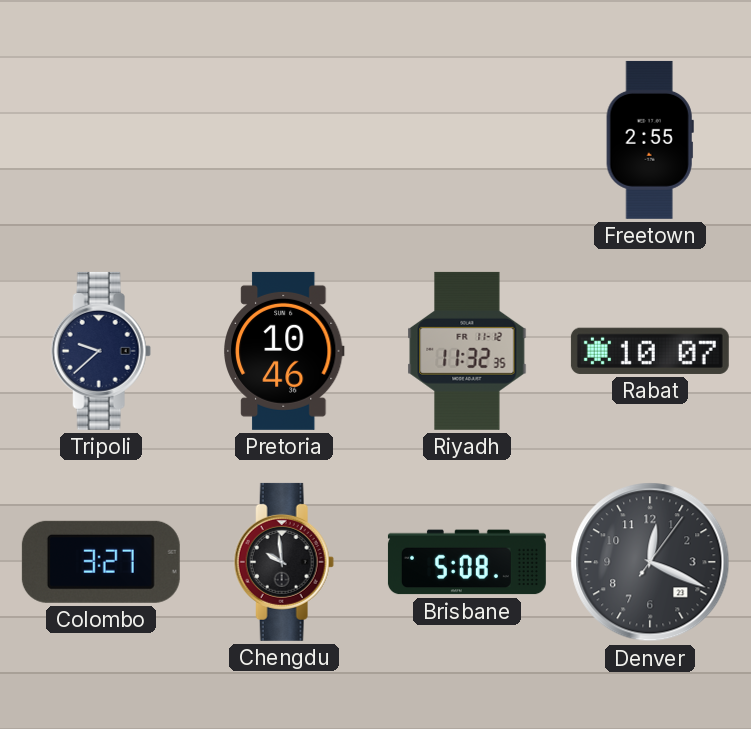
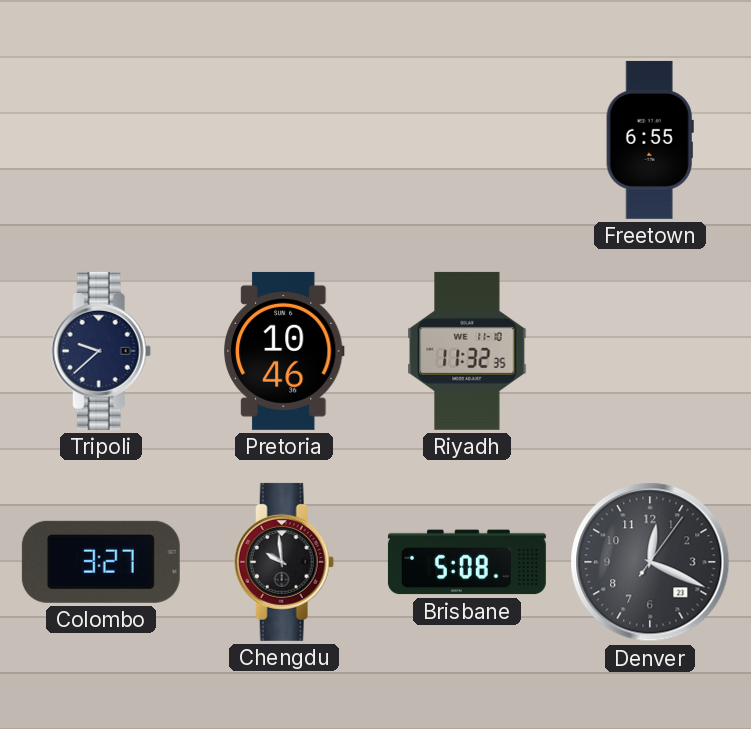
Freetown: 2:55 -> 6:55
Riyadh date: FR 11-12 -> WE 11-10
Rabat: 10:07 -> none
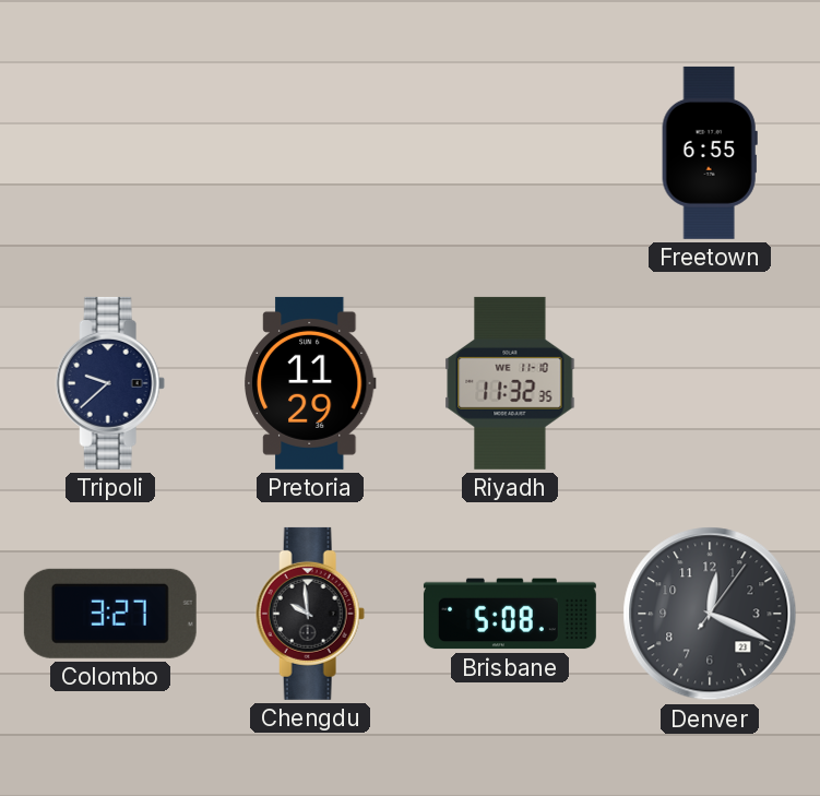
Pretoria: 10:46 -> 11:29
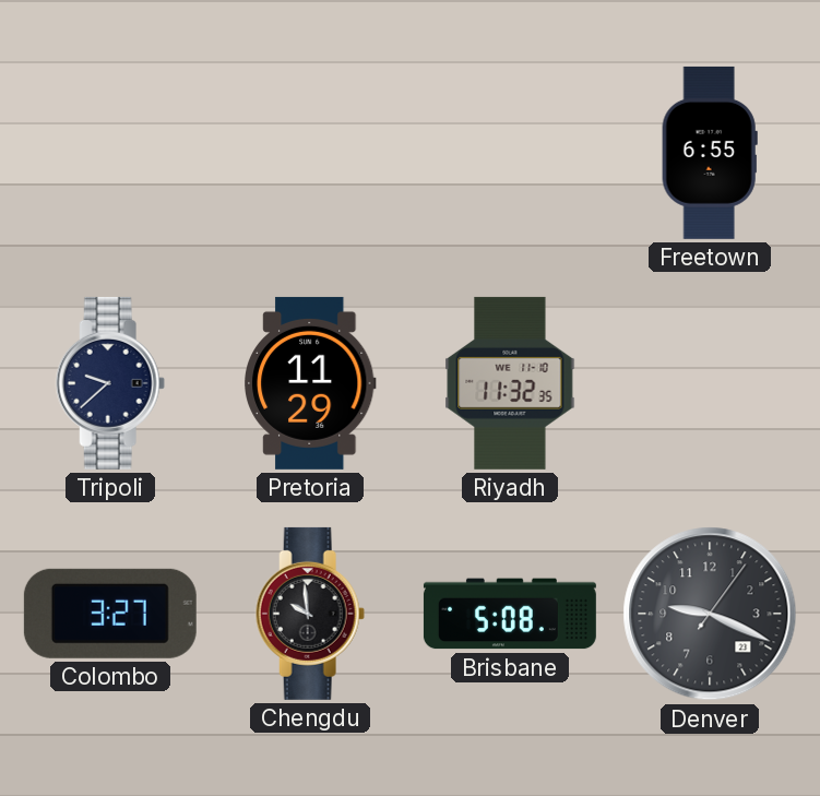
Denver: 12:19 -> 9:19
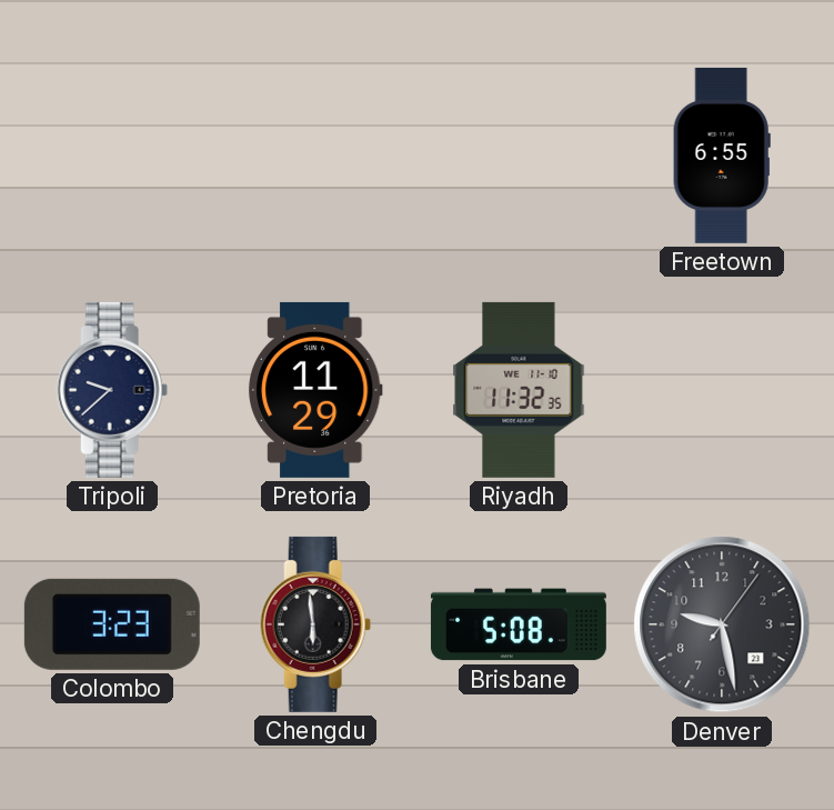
Colombo: 3:27 -> 3:23
Chengdu: 9:59 -> 5:59
Denver: 9:19 -> 9:28
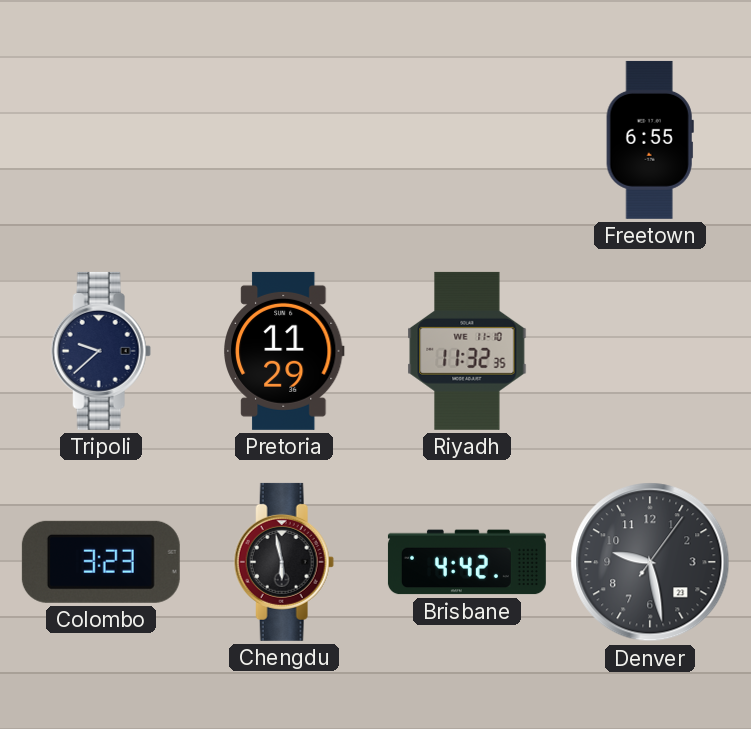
Chengdu: 5:59 -> 5:58
Brisbane: 5:08 -> 4:42
